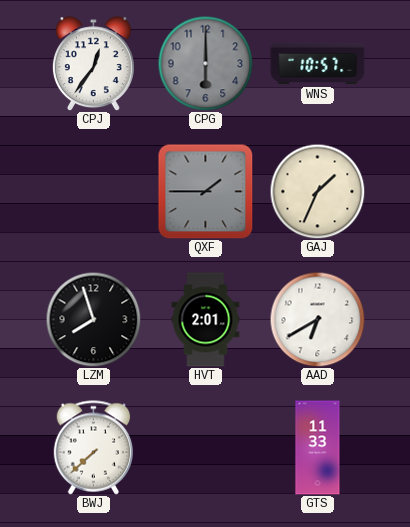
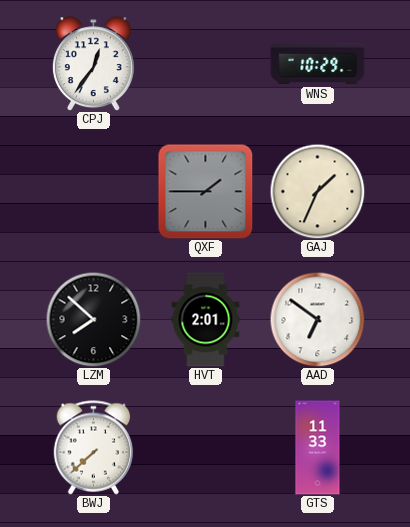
CPG: 6:00 -> none
WNS: 10:57 -> 10:29
LZM: 7:57 -> 7:52
AAD: 6:40 -> 6:51
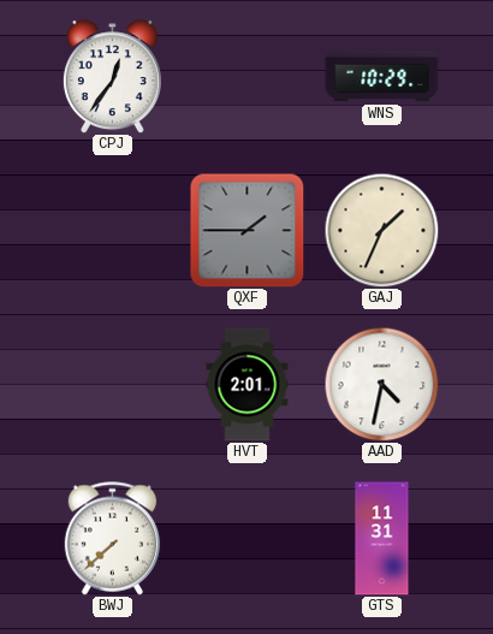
LZM: 7:52 -> none
AAD: 6:51 -> 4:32
GTS: 11:33 -> 11:31
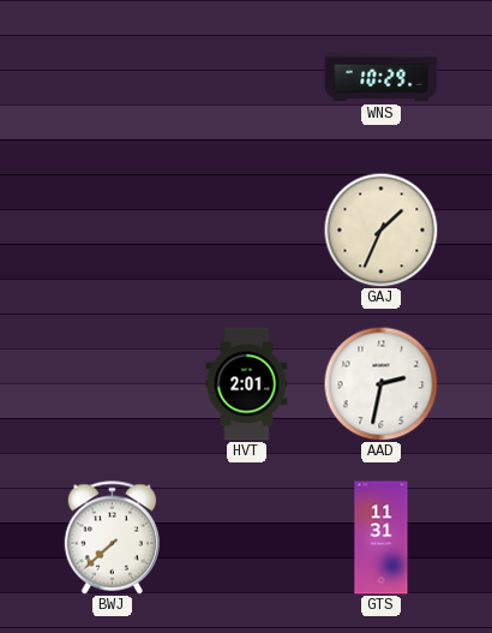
CPJ: 12:36 -> none
QXF: 1:45 -> none
AAD: 4:32 -> 2:32
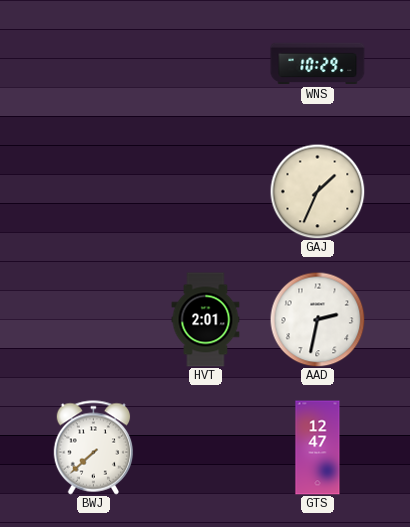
GTS: 11:31 -> 12:47
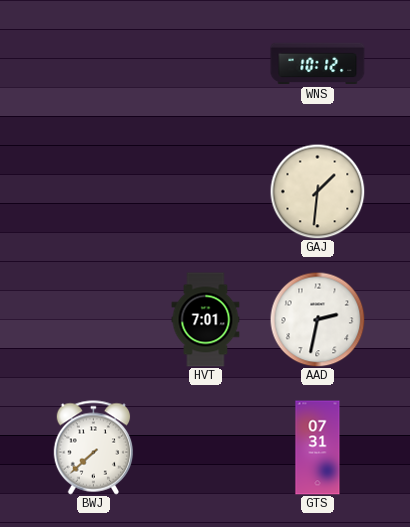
WNS: 10:29 -> 10:12
GAJ: 1:34 -> 1:31
HVT: 2:01 -> 7:01
GTS: 12:47 -> 07:31
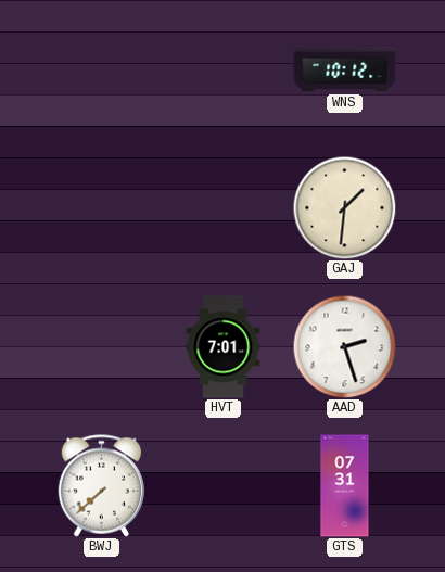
AAD: 2:32 -> 2:27
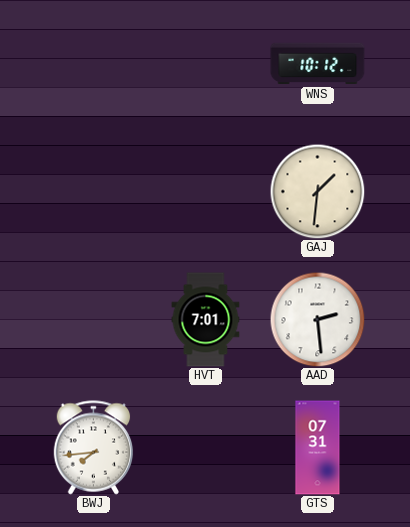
AAD: 2:27 -> 2:29
BWJ: 7:38 -> 7:44
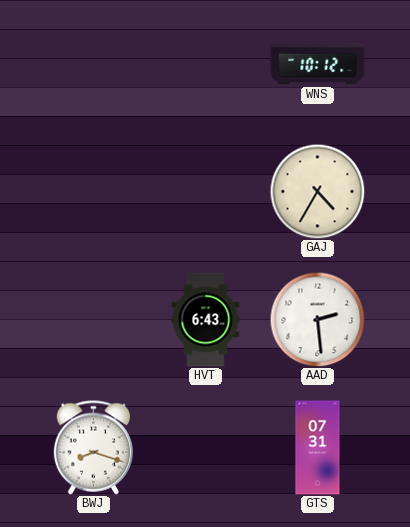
GAJ: 1:31 -> 4:35
HVT: 7:01 -> 6:43
BWJ: 7:44 -> 8:18
